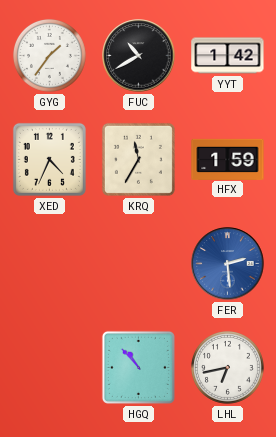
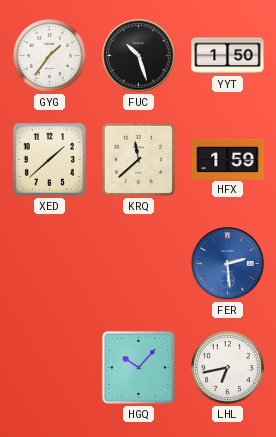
FUC: 10:40 -> 10:27
YYT: 1:42 -> 1:50
XED: 4:34 -> 1:38
KRQ: 11:35 -> 11:38
HGQ: 10:53 -> 10:07
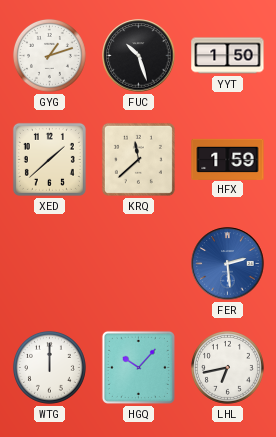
GYG: 1:36 -> 1:12
WTG: none -> 12:00
